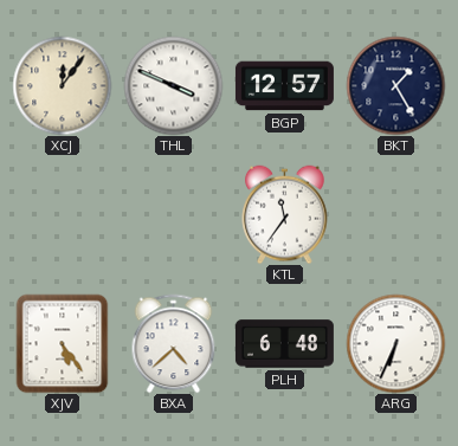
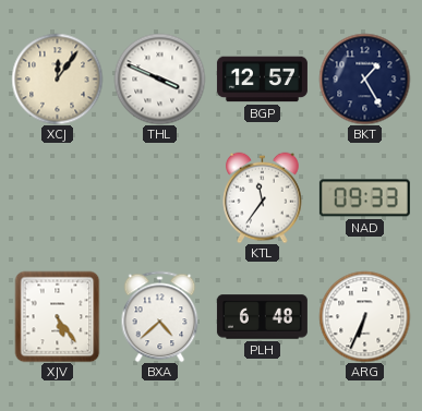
NAD: none -> 09:33
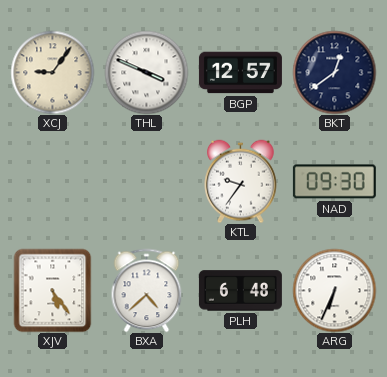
XCJ: 12:06 -> 9:06
BKT: 1:25 -> 12:39
KTL: 11:36 -> 9:36
NAD: 09:33 -> 09:30
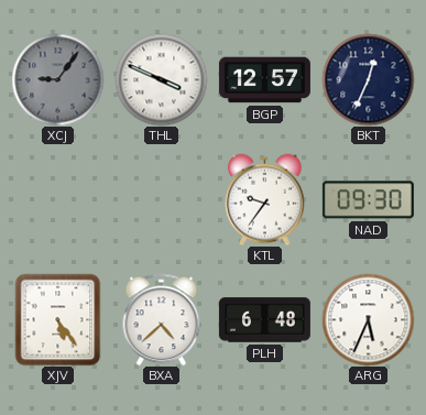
XCJ dial: cream -> grey
BKT: 12:39 -> 12:34
ARG: 6:34 -> 5:34
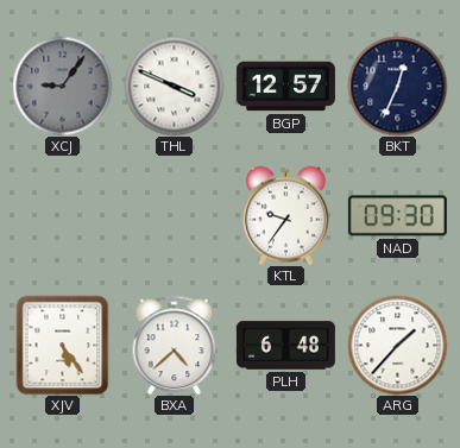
ARG: 5:34 -> 1:37
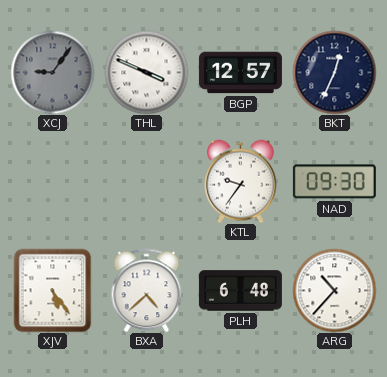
ARG: 1:37 -> 10:37
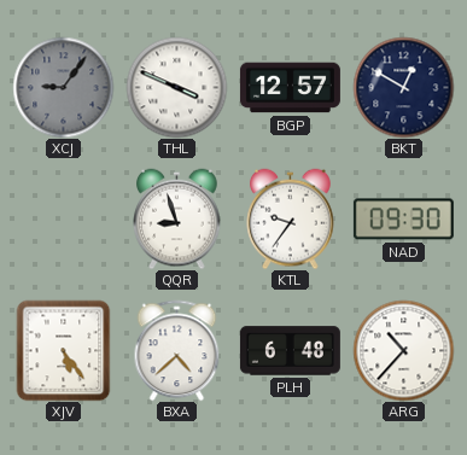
BKT: 12:34 -> 12:50
QQR: none -> 8:57
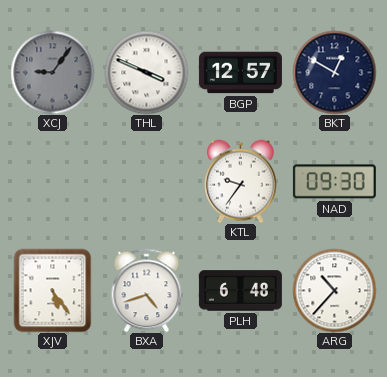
QQR: 8:57 -> none
BXA: 4:38 -> 4:42
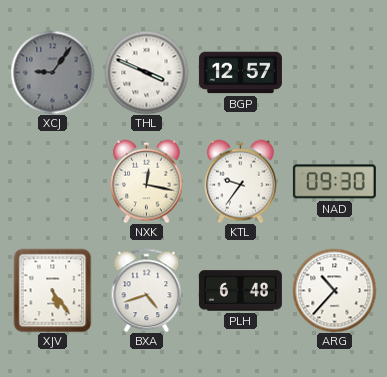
BKT: 12:50 -> none
NXK: none -> 12:17
